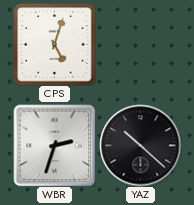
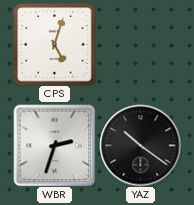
YAZ: 10:22 -> 10:21
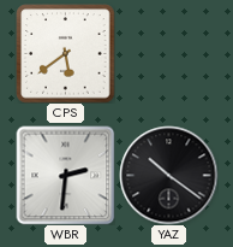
CPS: 5:03 -> 5:39
WBR: 2:33 -> 2:31
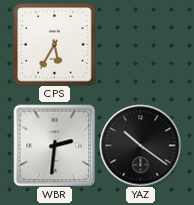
CPS: 5:39 -> 5:35
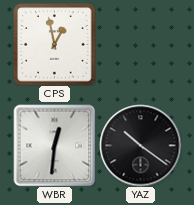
CPS: 5:35 -> 12:58
WBR: 2:31 -> 12:31
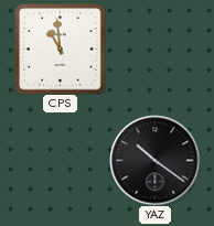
CPS: 12:58 -> 10:59
WBR: 12:31 -> none
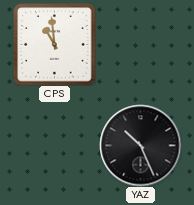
YAZ: 10:21 -> 10:26
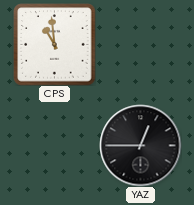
YAZ: 10:26 -> 12:45
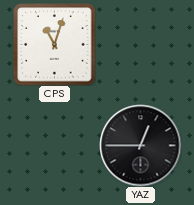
CPS: 10:59 -> 11:03
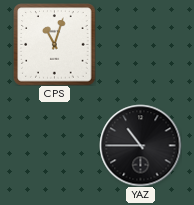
YAZ: 12:45 -> 10:45
